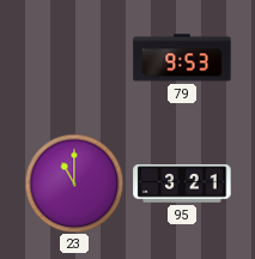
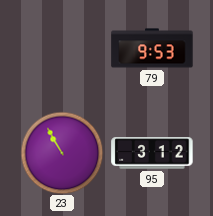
23: 11:00 -> 10:55
95: 3:21 -> 3:12
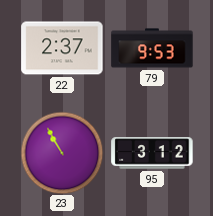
22: none -> 2:37
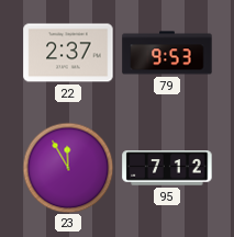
23: 10:55 -> 11:55
95: 3:12 -> 7:12
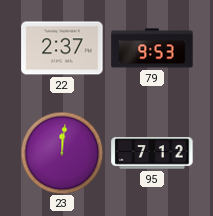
23: 11:55 -> 12:01
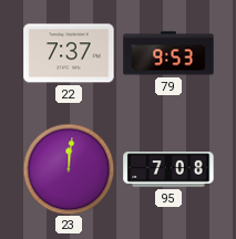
22: 2:37 -> 7:37
95: 7:12 -> 7:08
